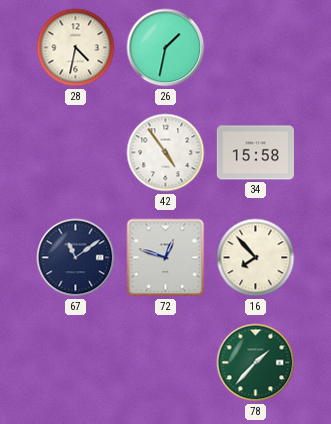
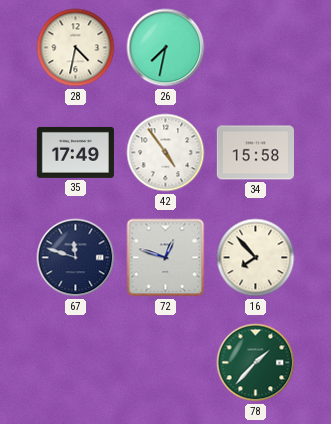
26: 1:32 -> 7:32
35: none -> 17:49
67: 11:09 -> 11:48
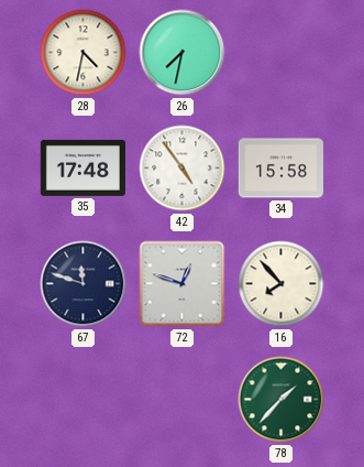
35: 17:49 -> 17:48
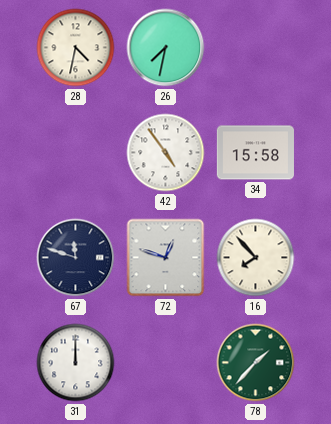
35: 17:48 -> none
31: none -> 12:00
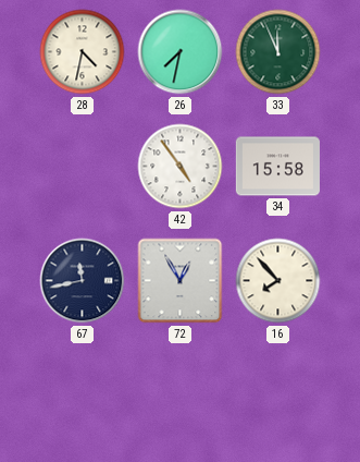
33: none -> 11:56
67: 11:48 -> 11:43
72: 12:48 -> 12:55
31: 12:00 -> none
78: 1:37 -> none
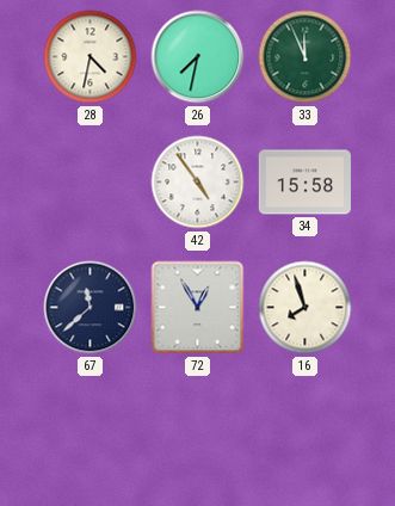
67: 11:43 -> 11:38
16: 7:53 -> 7:57
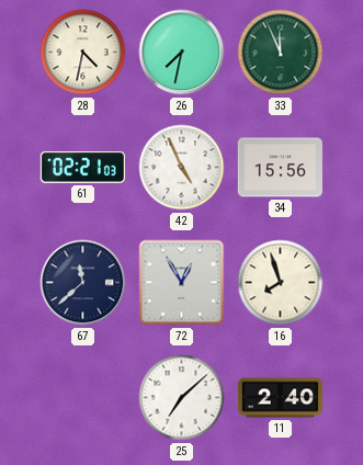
61: none -> 02:21
42: 4:54 -> 4:56
34: 15:58 -> 15:56
25: none -> 7:08
11: none -> 2:40
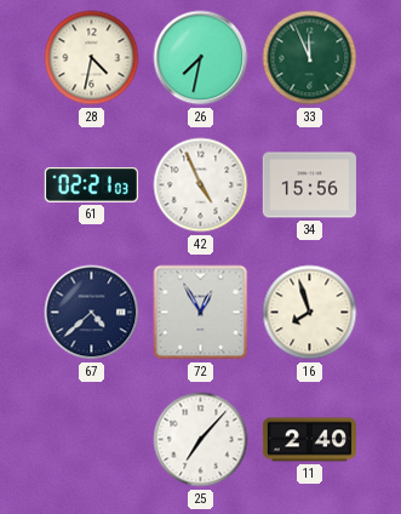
67: 11:38 -> 4:38
25: 7:08 -> 7:07
